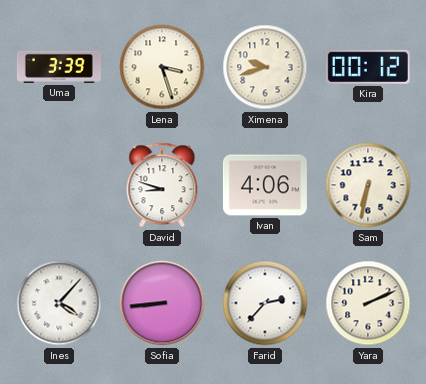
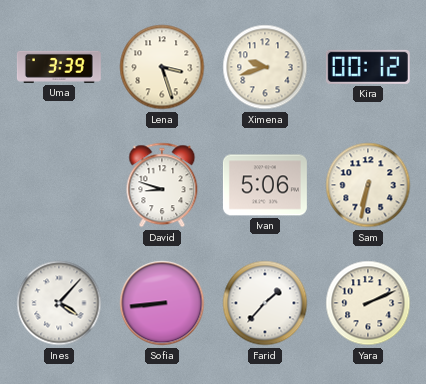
Ivan: 4:06 -> 5:06
Farid: 2:37 -> 1:37
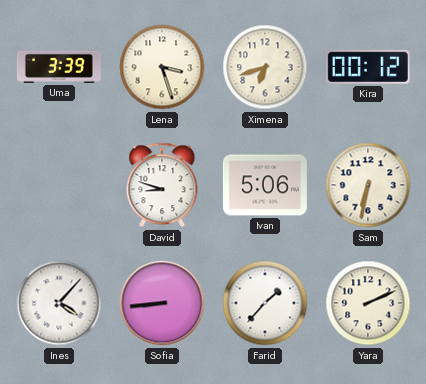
Ximena: 9:42 -> 6:42
